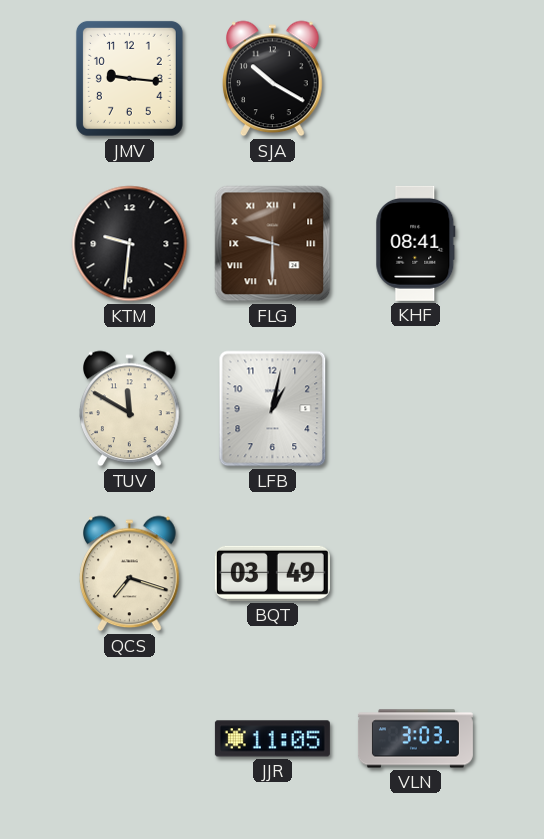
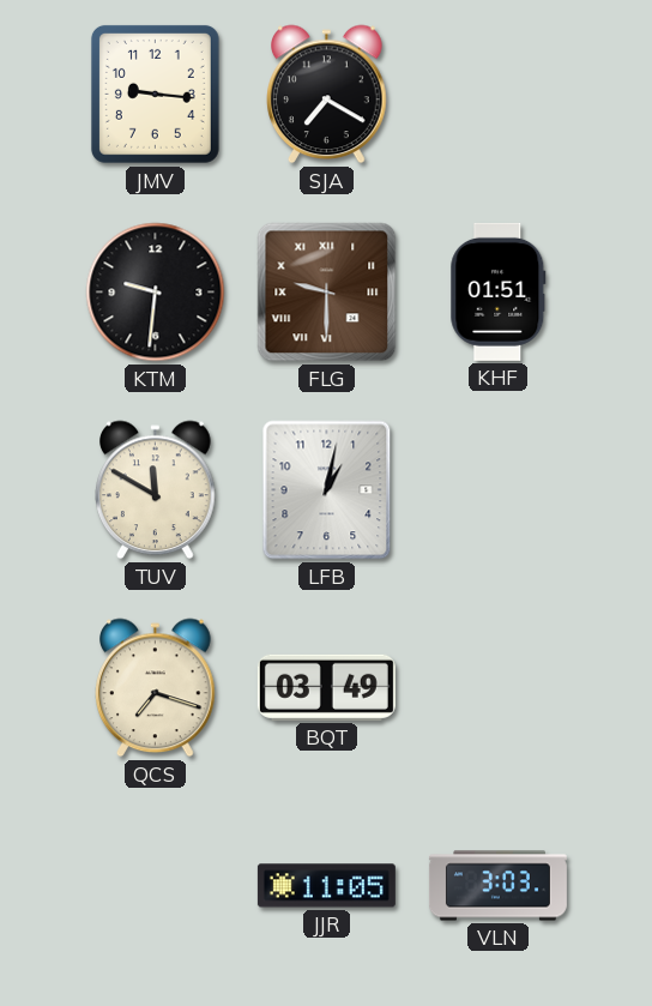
SJA: 10:20 -> 7:20
KHF: 08:41 -> 01:51
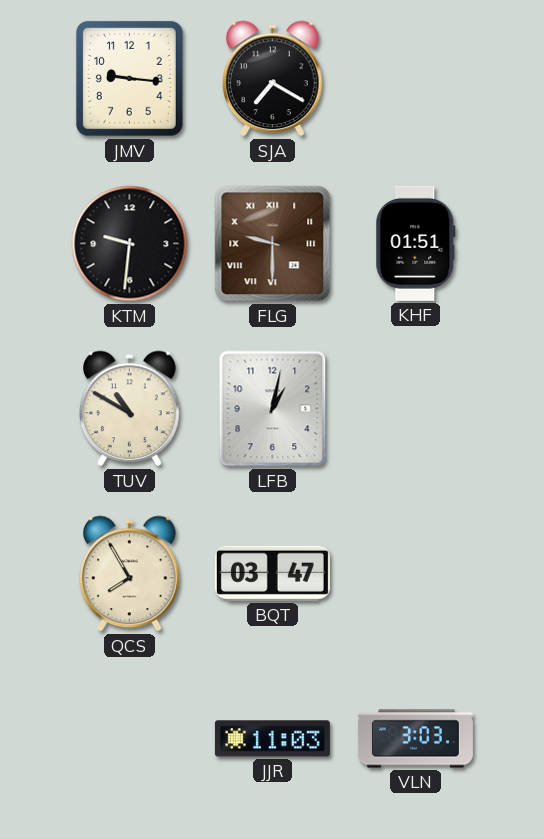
TUV: 11:50 -> 10:50
QCS: 7:18 -> 7:55
BQT: 03:49 -> 03:47
JJR: 11:05 -> 11:03
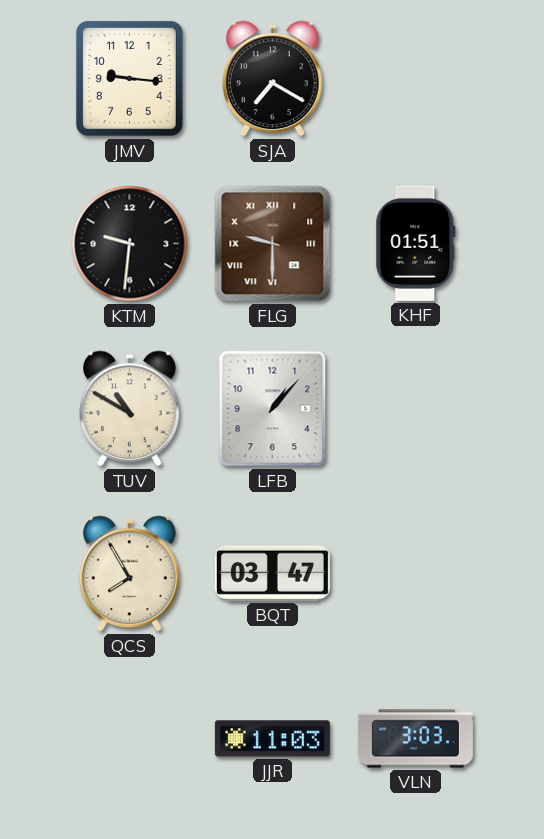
LFB: 1:02 -> 1:07
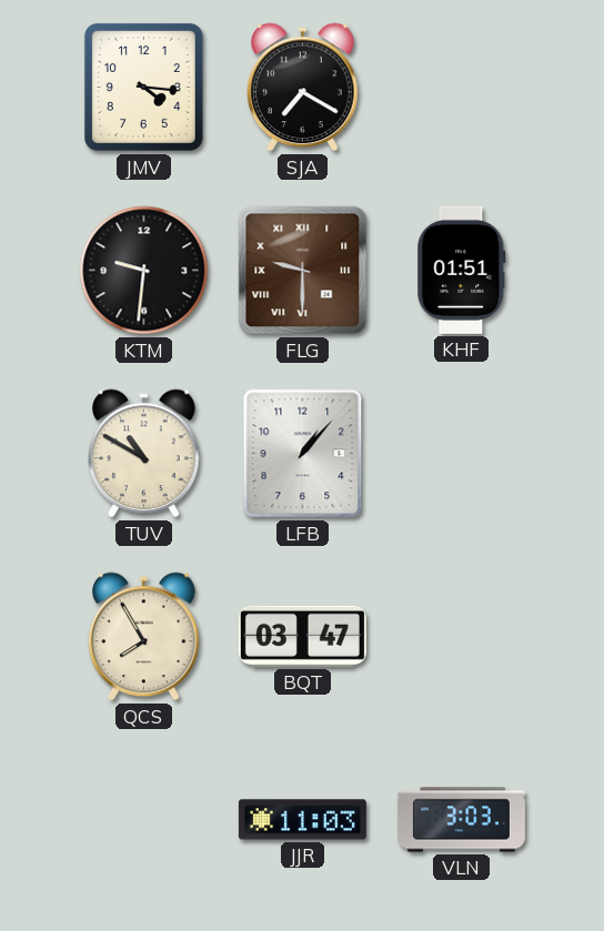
JMV: 9:16 -> 4:16
